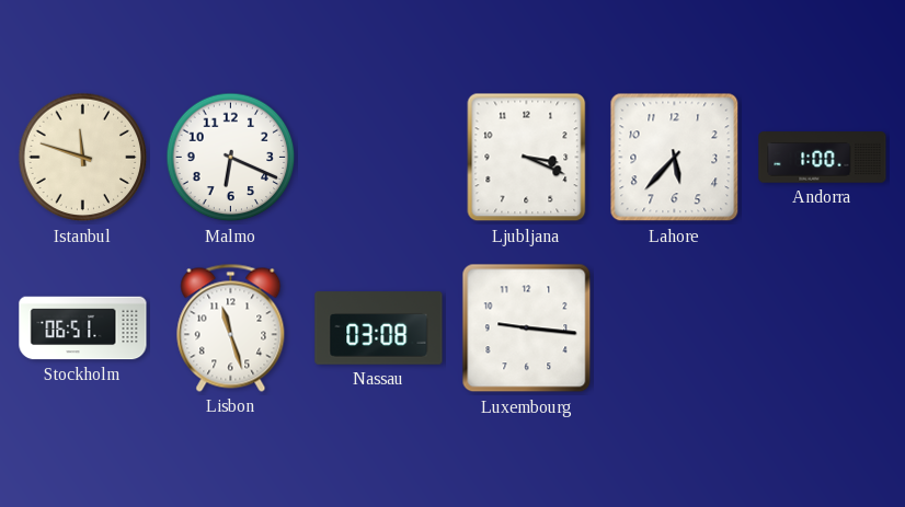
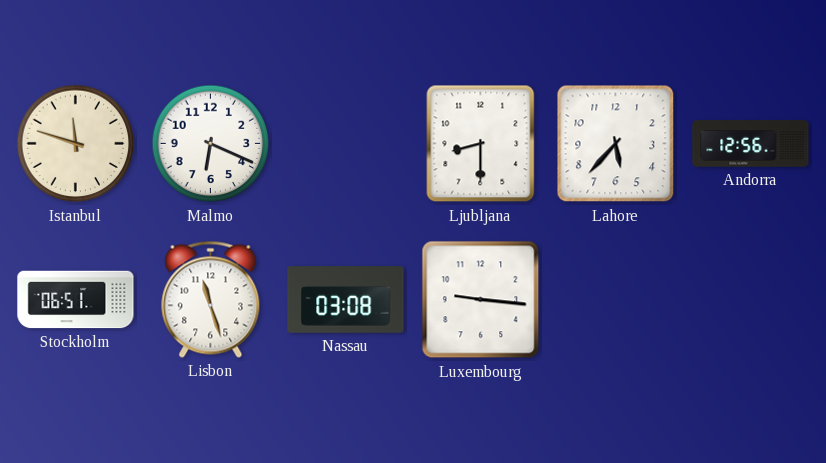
Ljubljana: 3:19 -> 8:30
Andorra: 1:00 -> 12:56
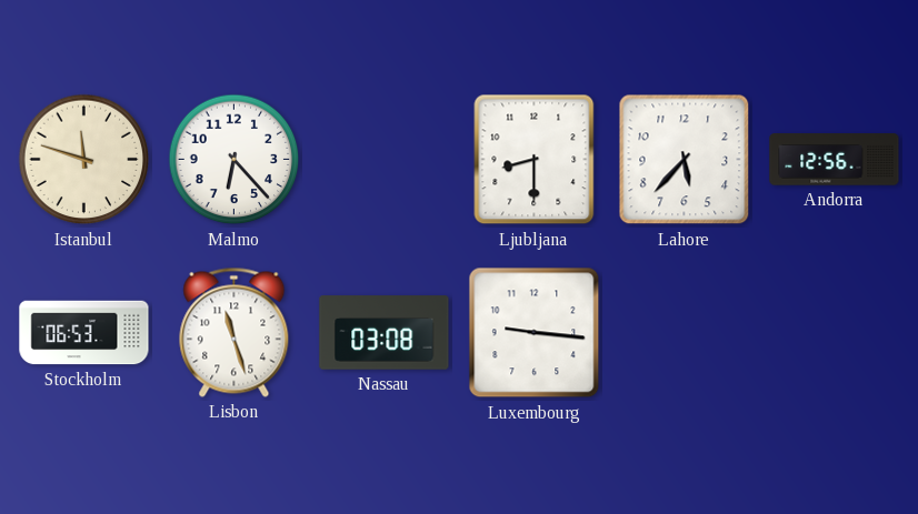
Malmo: 6:19 -> 6:23
Stockholm: 06:51 -> 06:53
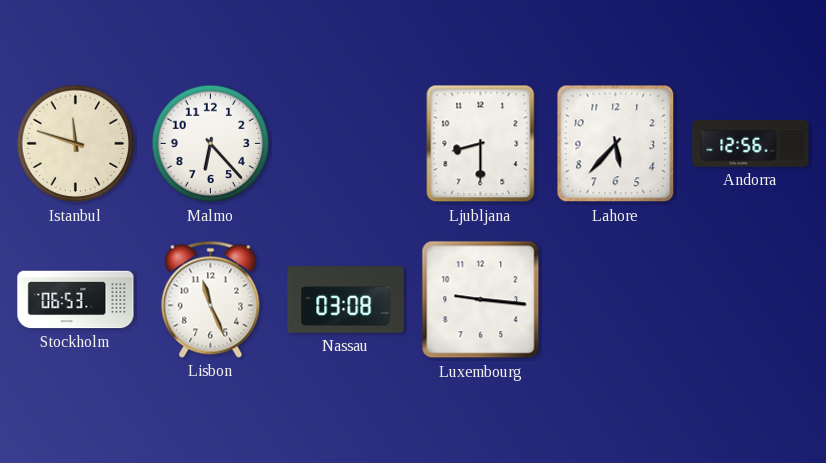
Lisbon: 11:27 -> 11:26
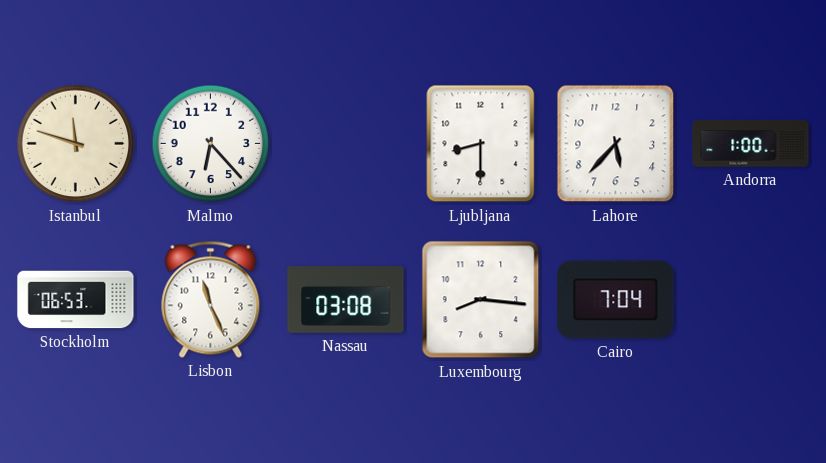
Andorra: 12:56 -> 1:00
Luxembourg: 9:16 -> 8:16
Cairo: none -> 7:04
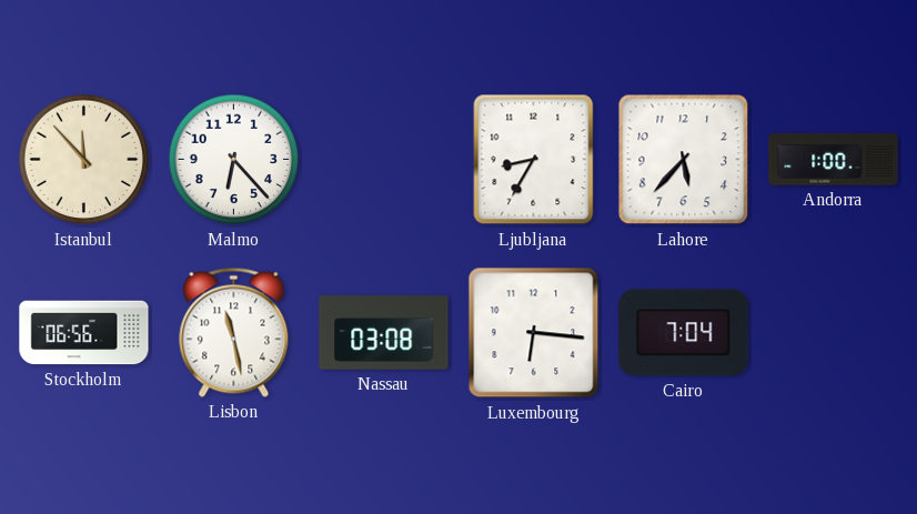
Istanbul: 11:48 -> 11:53
Ljubljana: 8:30 -> 8:35
Stockholm: 06:53 -> 06:56
Lisbon: 11:26 -> 11:28
Luxembourg: 8:16 -> 6:16
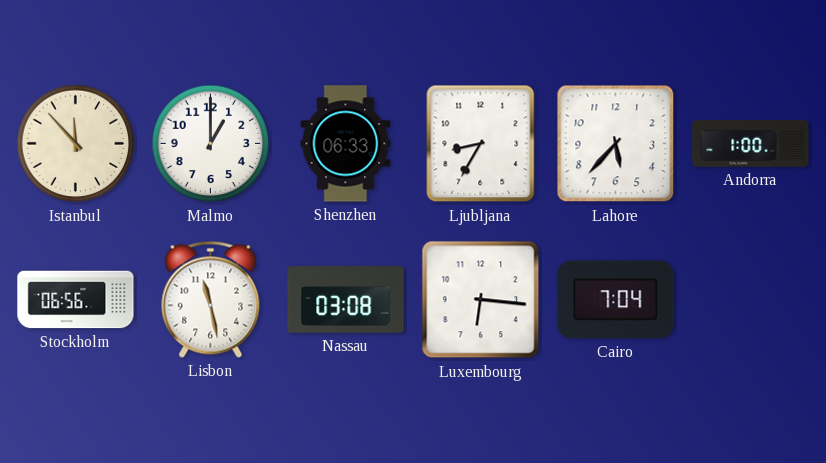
Malmo: 6:23 -> 1:00
Shenzhen: none -> 06:33
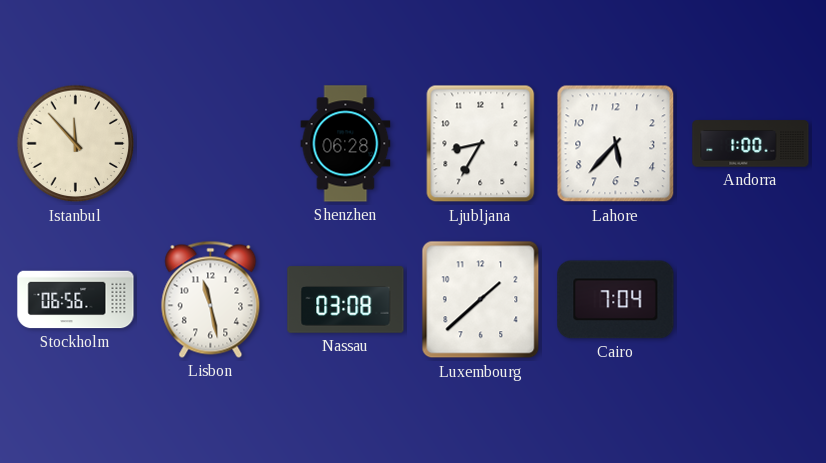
Malmo: 1:00 -> none
Shenzhen: 06:33 -> 06:28
Luxembourg: 6:16 -> 1:38
